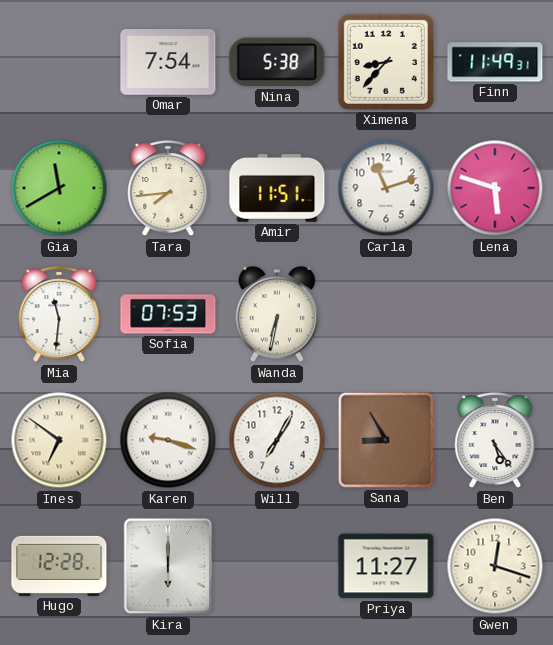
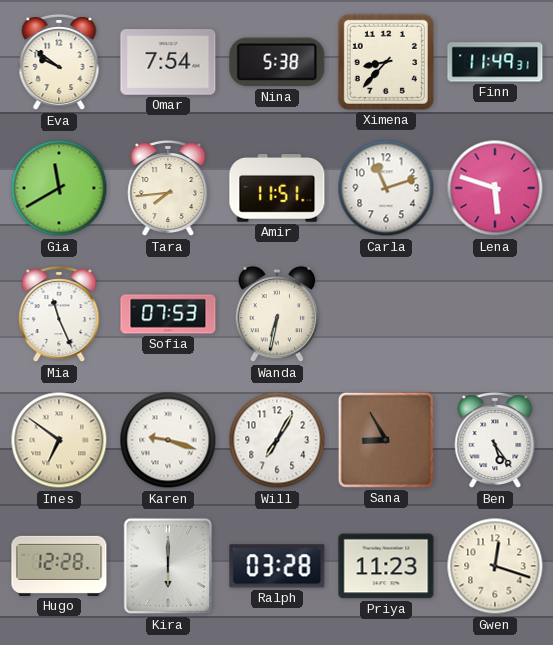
Eva: none -> 9:51
Mia: 11:31 -> 11:26
Ralph: none -> 03:28
Priya: 11:27 -> 11:23
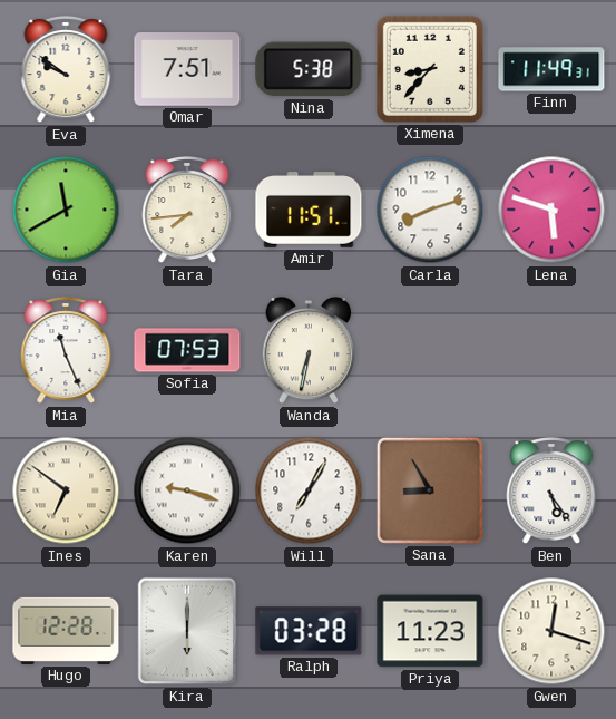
Omar: 7:54 -> 7:51
Carla: 11:12 -> 8:12
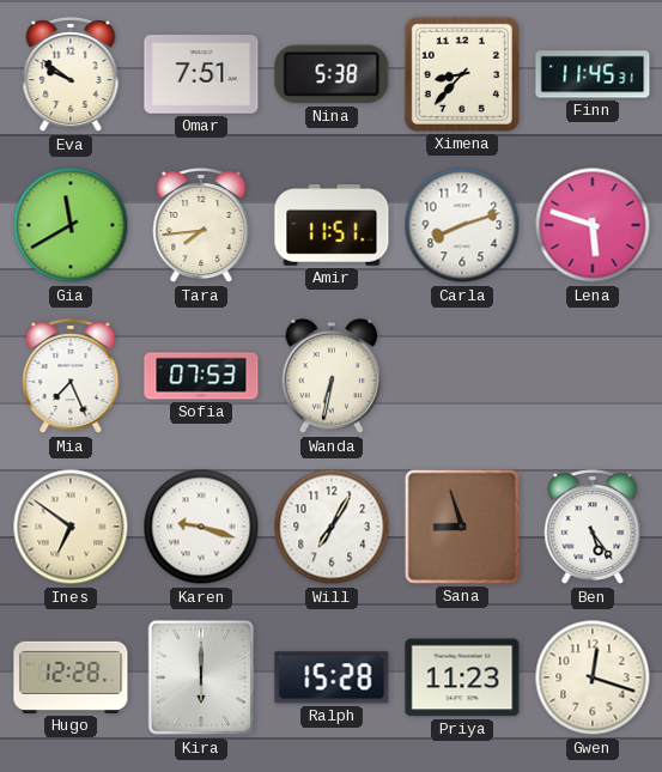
Finn: 11:49 -> 11:45
Mia: 11:26 -> 7:26
Sana: 8:55 -> 8:57
Ralph: 03:28 -> 15:28
